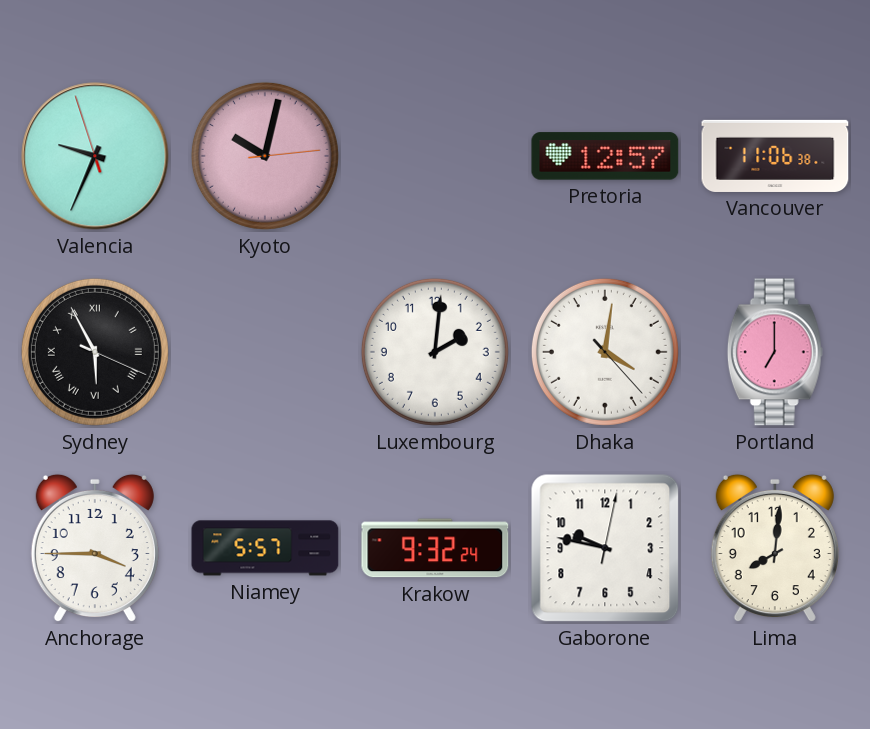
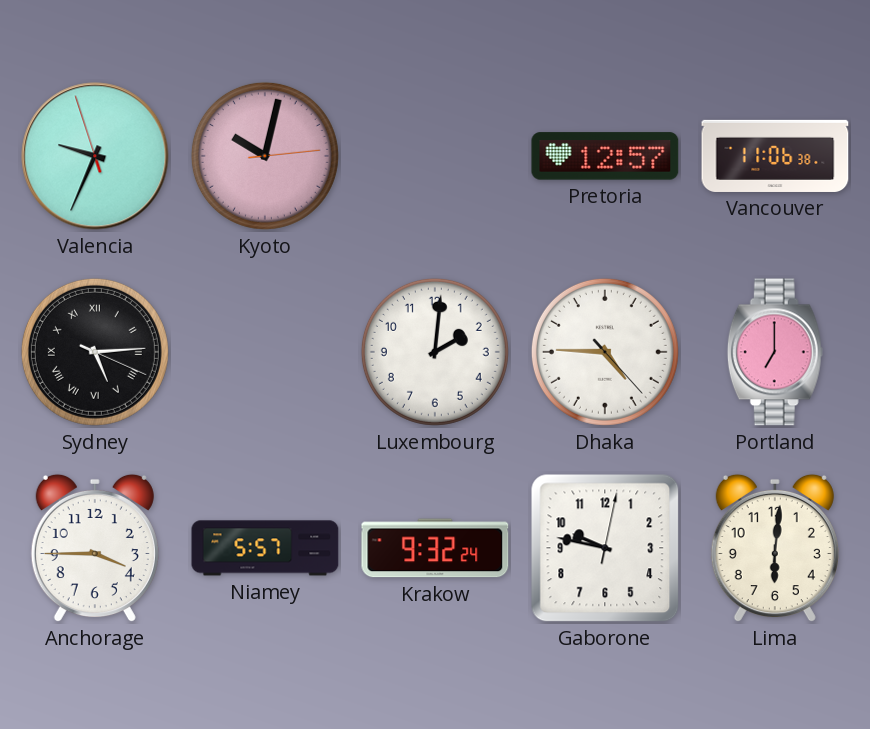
Sydney: 5:55 -> 5:14
Dhaka: 4:01 -> 4:45
Lima: 8:01 -> 6:01
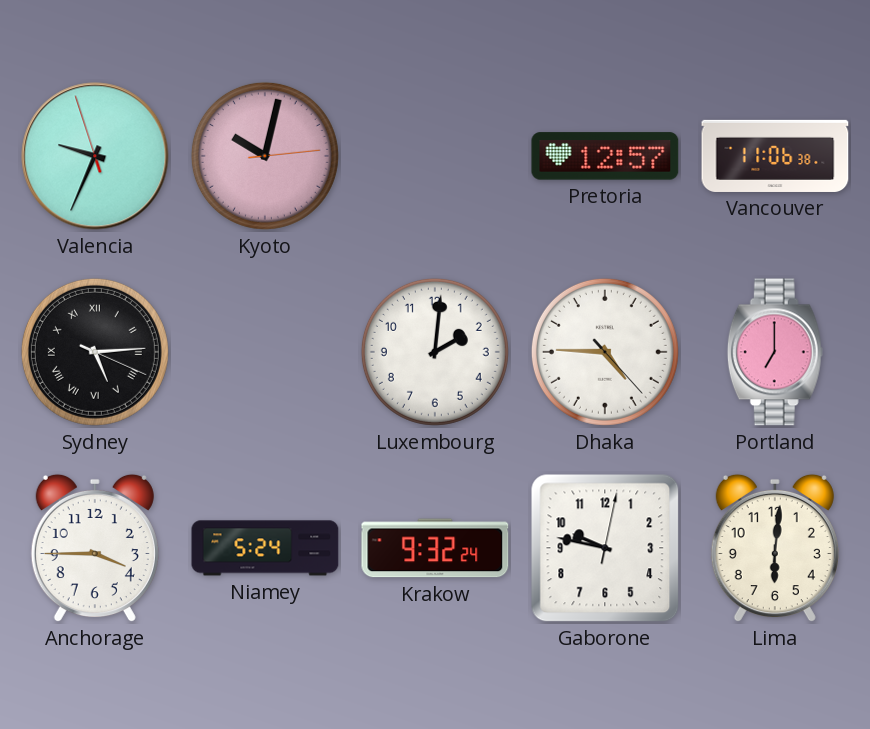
Niamey: 5:57 -> 5:24
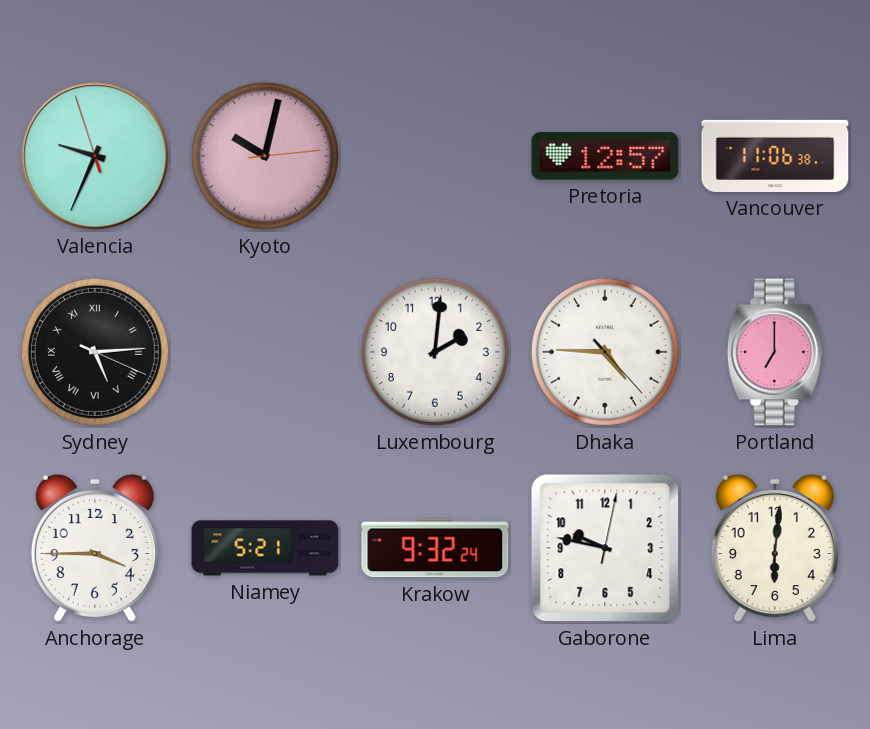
Niamey: 5:24 -> 5:21
